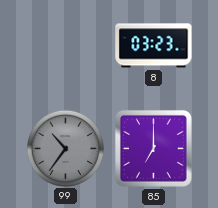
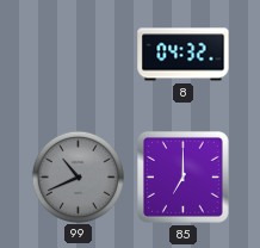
8: 03:23 -> 04:32
99: 10:36 -> 10:41
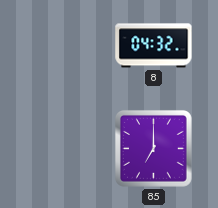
99: 10:41 -> none
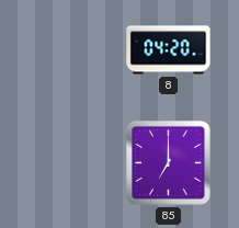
8: 04:32 -> 04:20
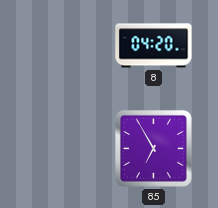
85: 7:00 -> 6:55
